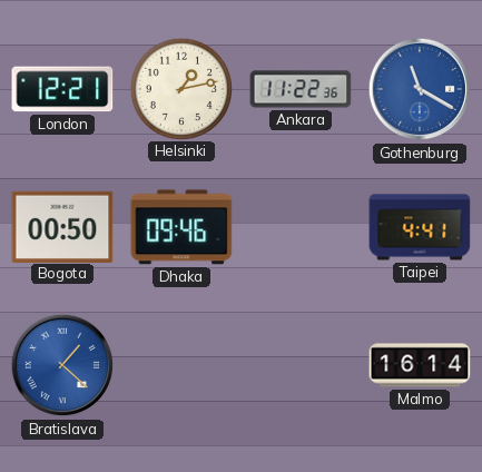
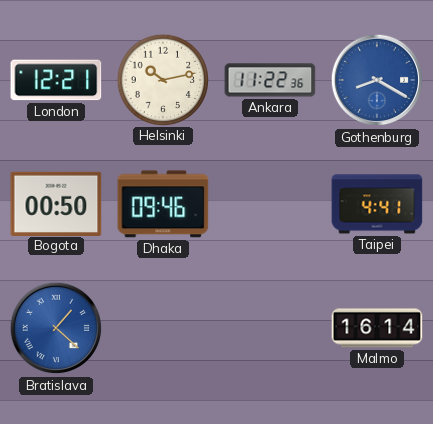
Helsinki: 1:13 -> 10:13
Gothenburg: 11:20 -> 8:20
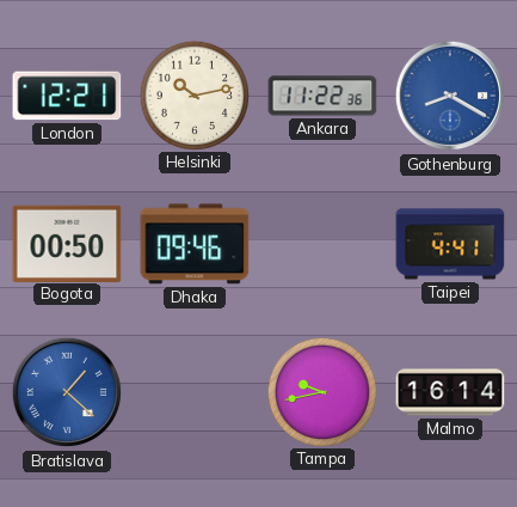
Tampa: none -> 9:43
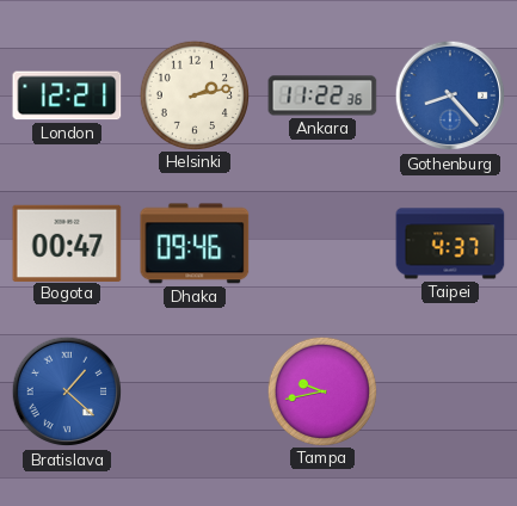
Helsinki: 10:13 -> 2:13
Gothenburg: 8:20 -> 8:23
Bogota: 00:50 -> 00:47
Taipei: 4:41 -> 4:37
Malmo: 16:14 -> none
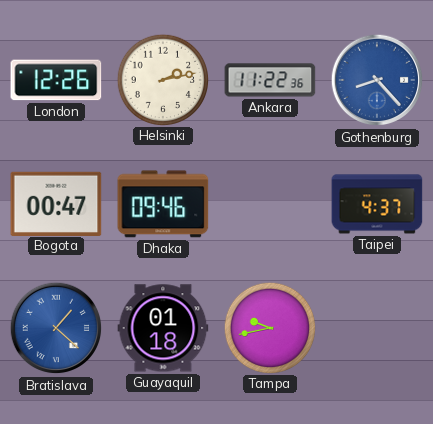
London: 12:21 -> 12:26
Guayaquil: none -> 01:18
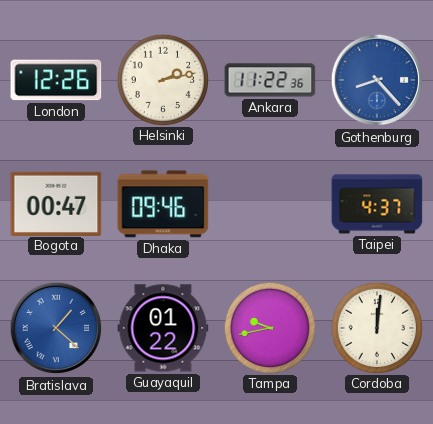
Guayaquil: 01:18 -> 01:22
Cordoba: none -> 12:01
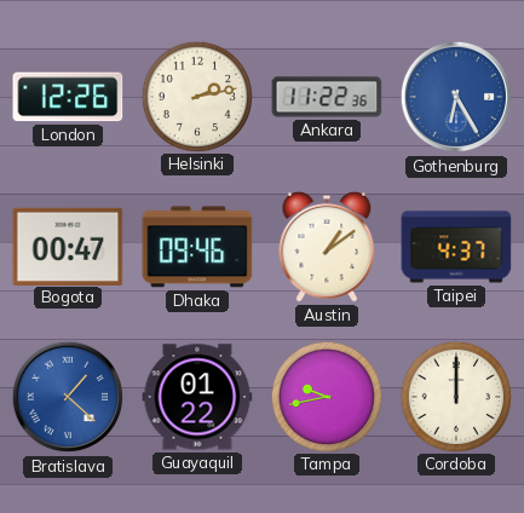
Gothenburg: 8:23 -> 6:25
Austin: none -> 1:09
Cordoba: 12:01 -> 12:00
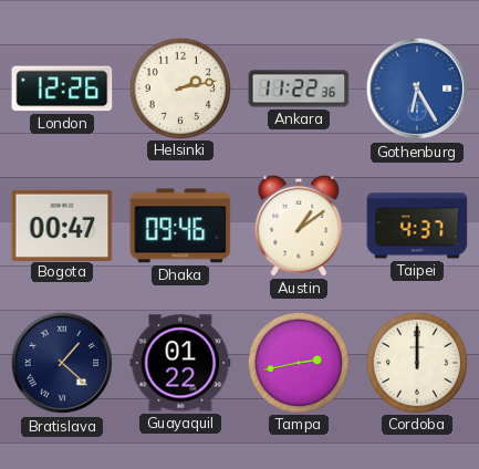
Bratislava dial: blue -> navy
Tampa: 9:43 -> 2:43
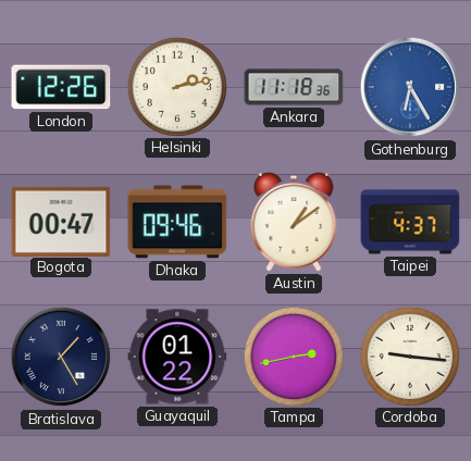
Ankara: 11:22 -> 11:18
Bratislava: 1:22 -> 1:25
Cordoba: 12:00 -> 9:16
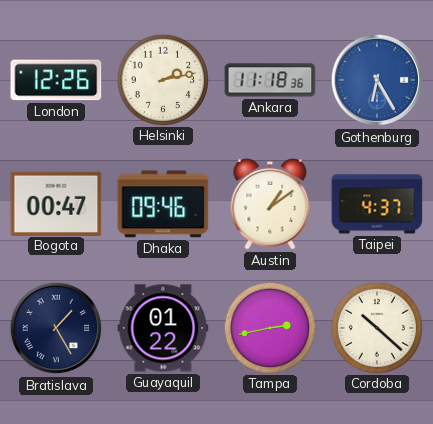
Cordoba: 9:16 -> 10:22
